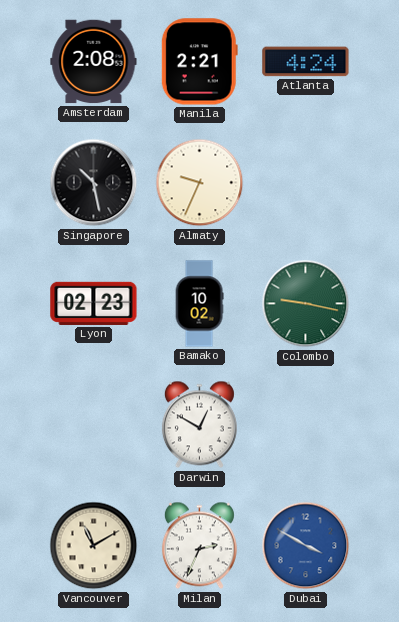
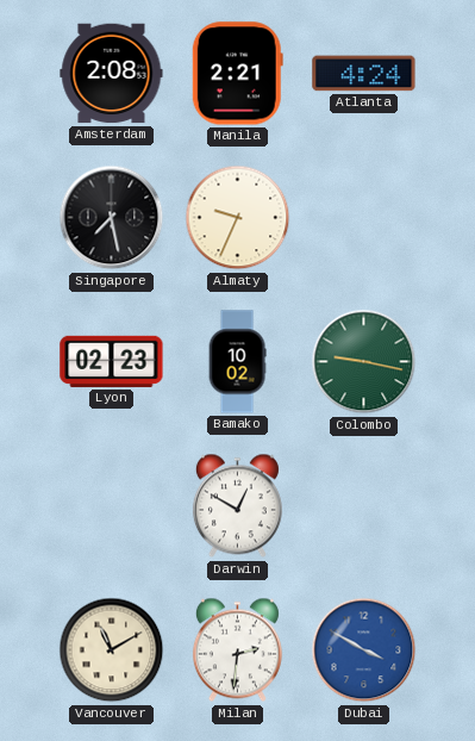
Singapore: 10:28 -> 7:28
Milan: 2:34 -> 2:31
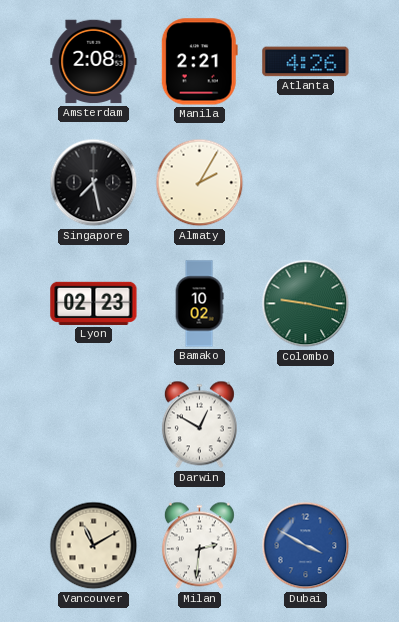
Atlanta: 4:24 -> 4:26
Almaty: 9:34 -> 2:05
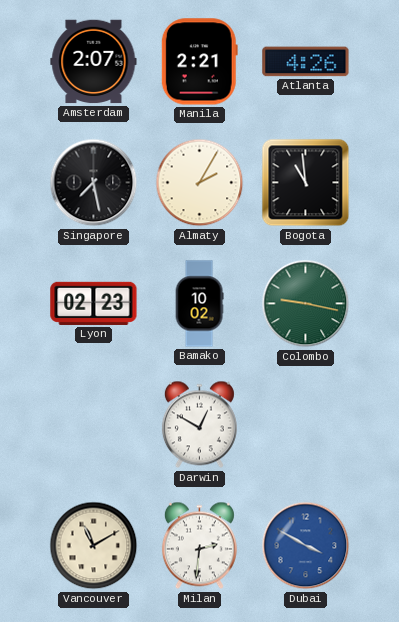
Amsterdam: 2:08 -> 2:07
Bogota: none -> 10:59
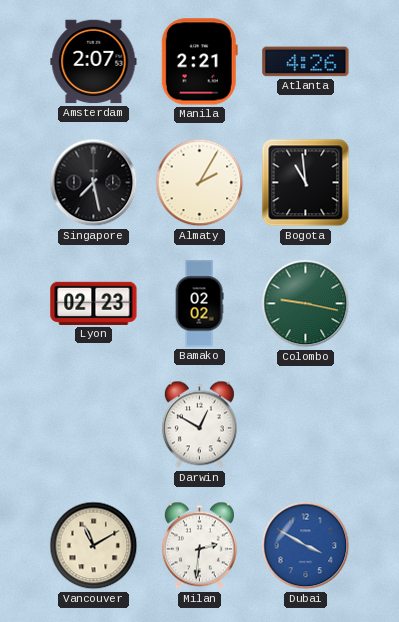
Bamako: 10:02 -> 02:02
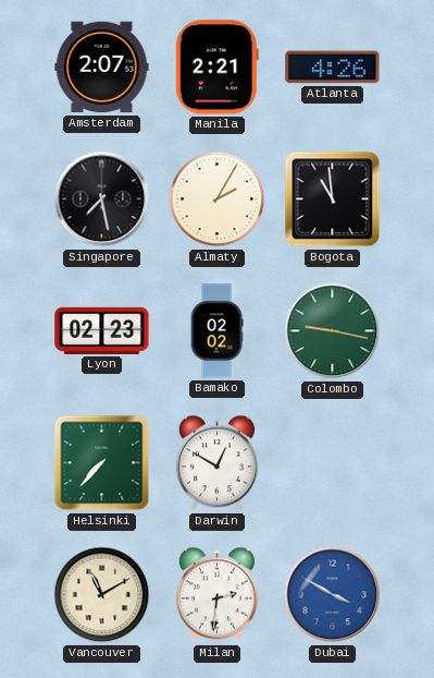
Helsinki: none -> 7:37
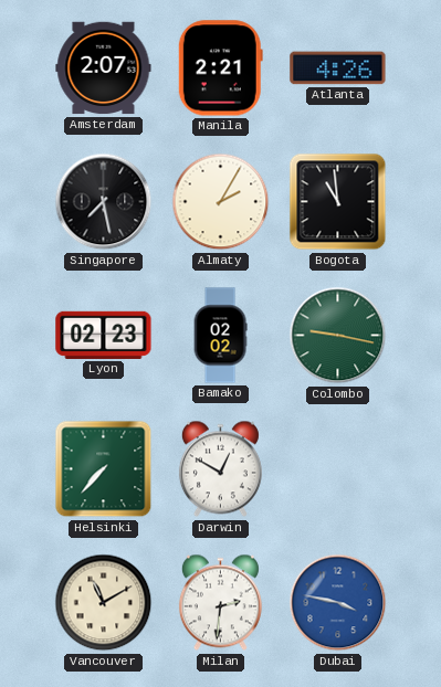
Dubai: 3:50 -> 3:47
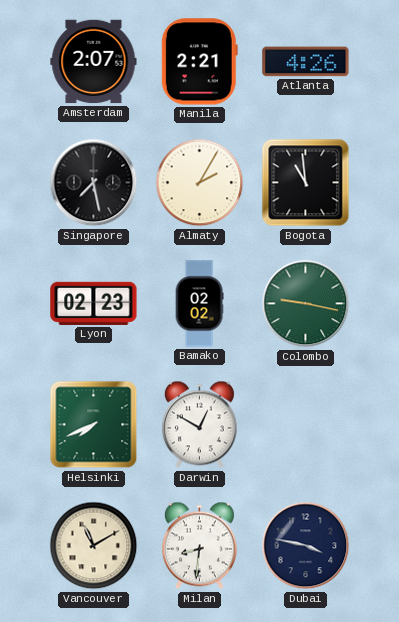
Helsinki: 7:37 -> 7:41
Milan: 2:31 -> 8:31
Dubai dial: blue -> navy
